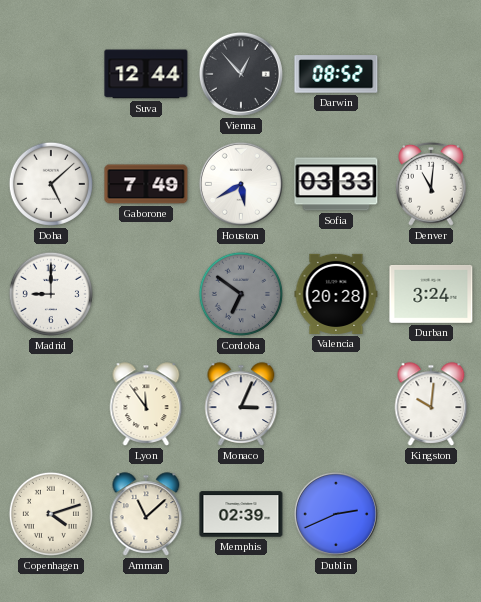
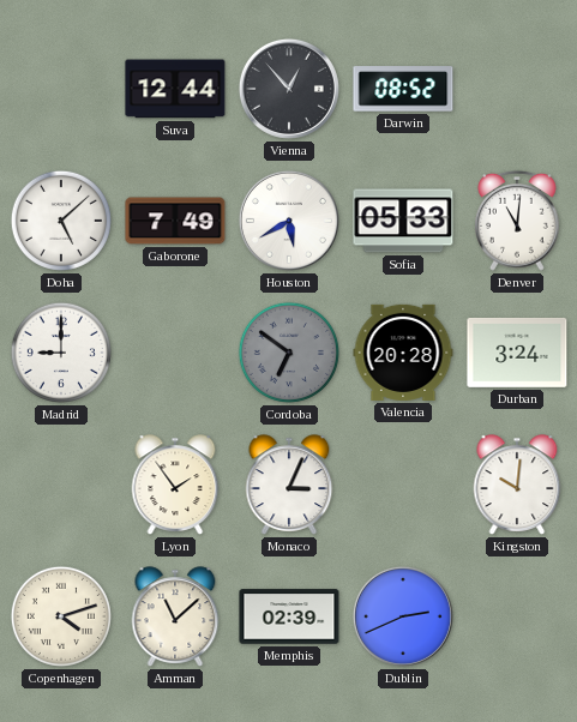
Sofia: 03:33 -> 05:33
Lyon: 11:54 -> 1:54
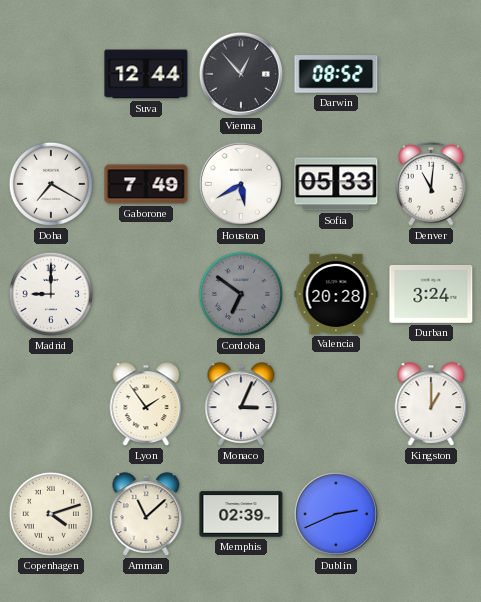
Doha: 5:08 -> 7:20
Kingston: 10:01 -> 1:00
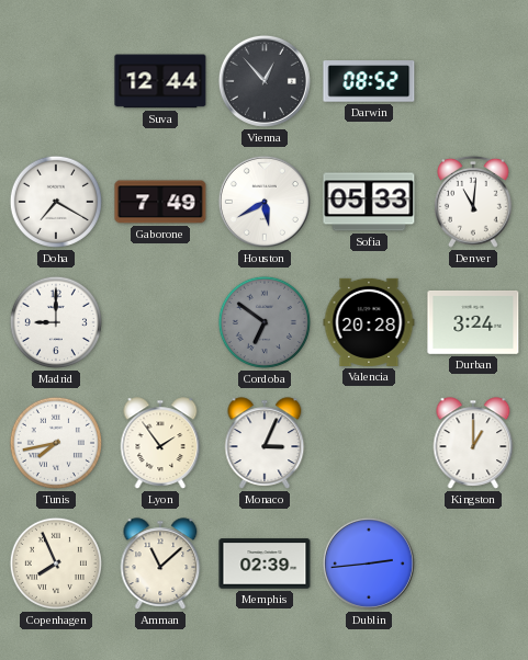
Tunis: none -> 7:43
Copenhagen: 4:12 -> 7:56
Dublin: 2:41 -> 2:44
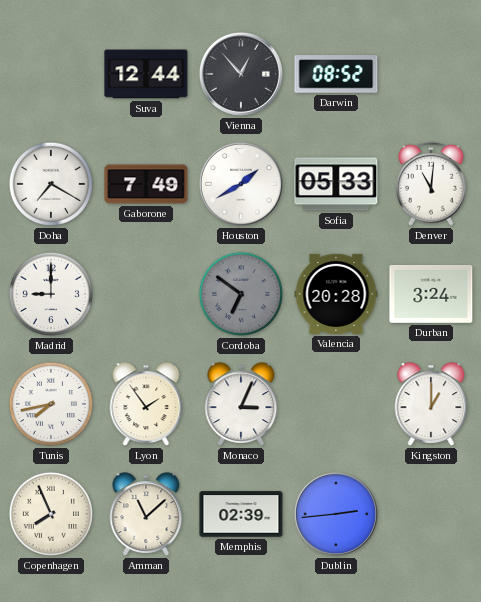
Houston: 5:40 -> 1:40
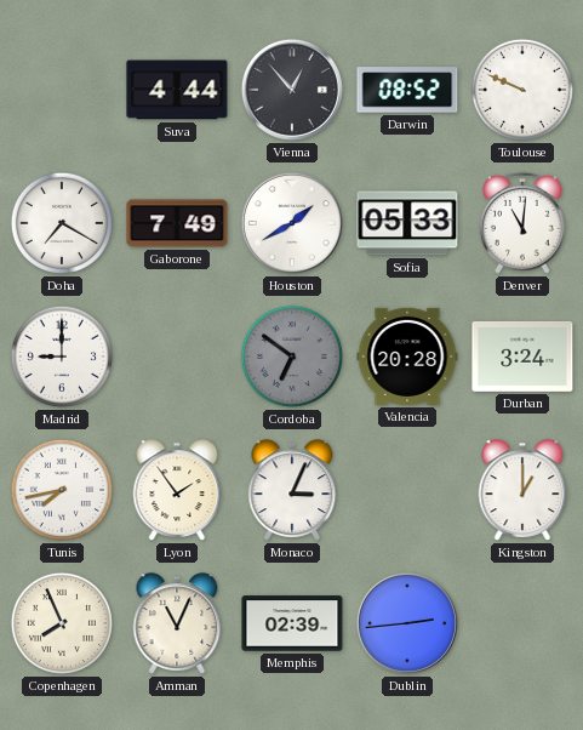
Suva: 12:44 -> 4:44
Toulouse: none -> 9:49
Amman: 11:08 -> 11:04
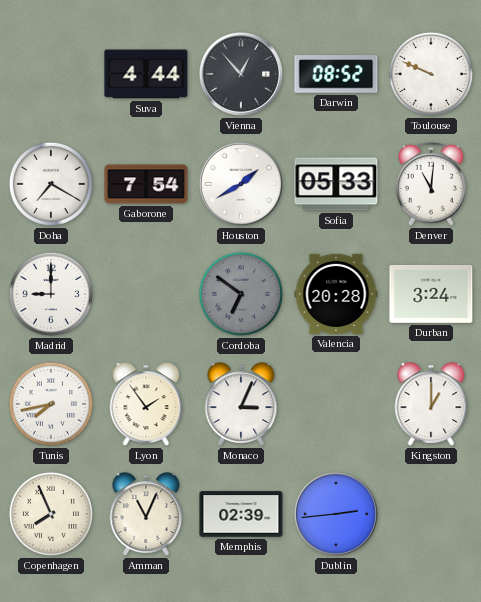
Gaborone: 7:49 -> 7:54
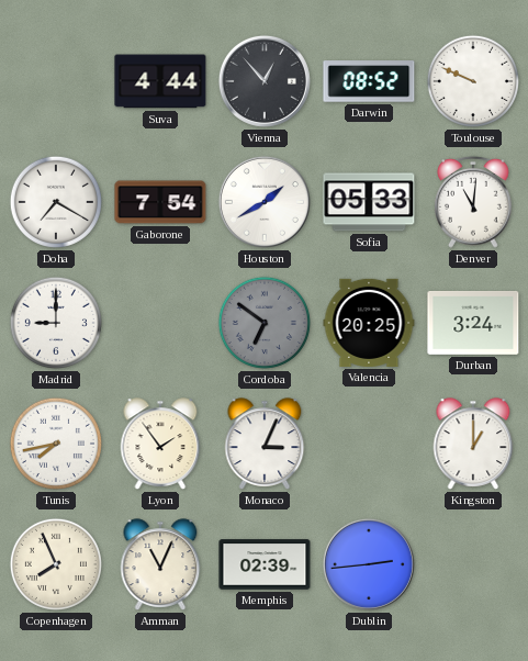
Valencia: 20:28 -> 20:25
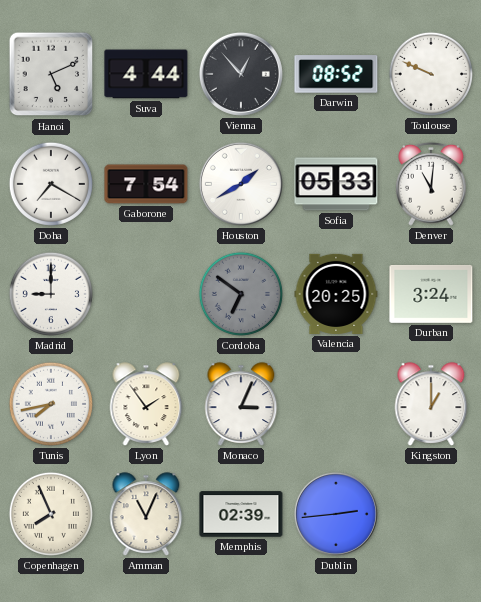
Hanoi: none -> 5:11
